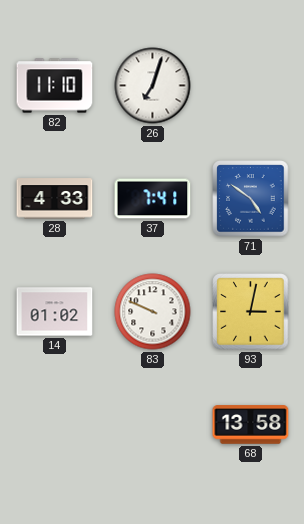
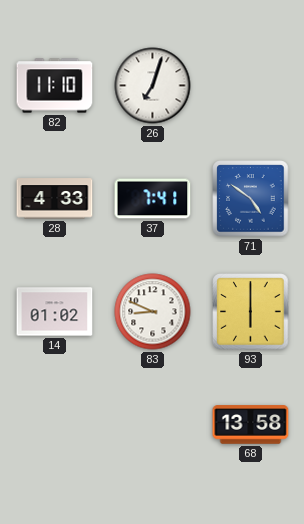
83: 9:49 -> 8:49
93: 3:02 -> 6:00
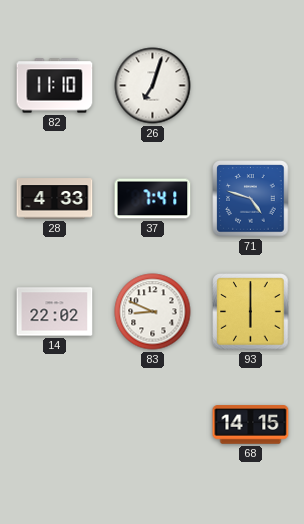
71: 4:51 -> 4:48
14: 01:02 -> 22:02
68: 13:58 -> 14:15
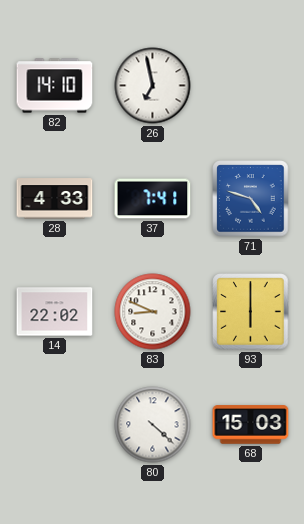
82: 11:10 -> 14:10
26: 7:03 -> 6:58
80: none -> 4:22
68: 14:15 -> 15:03
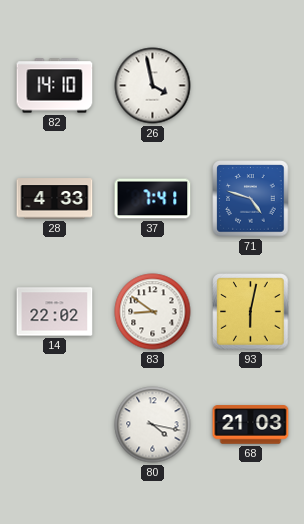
26: 6:58 -> 3:58
83: 8:49 -> 8:51
93: 6:00 -> 6:02
80: 4:22 -> 4:17
68: 15:03 -> 21:03
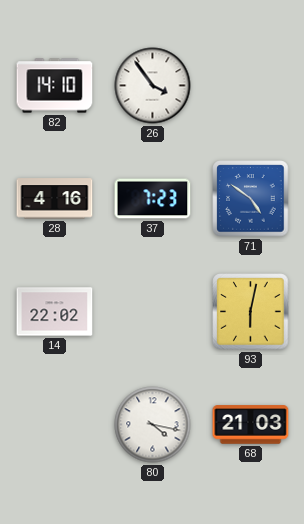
26: 3:58 -> 3:54
28: 4:33 -> 4:16
37: 7:41 -> 7:23
71: 4:48 -> 4:51
83: 8:51 -> none
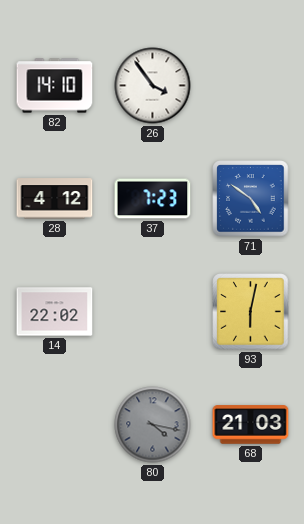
28: 4:16 -> 4:12
80 dial: white -> grey
